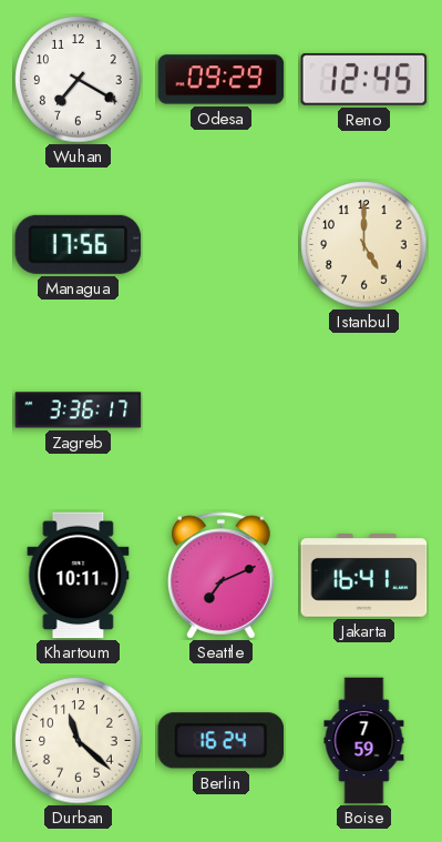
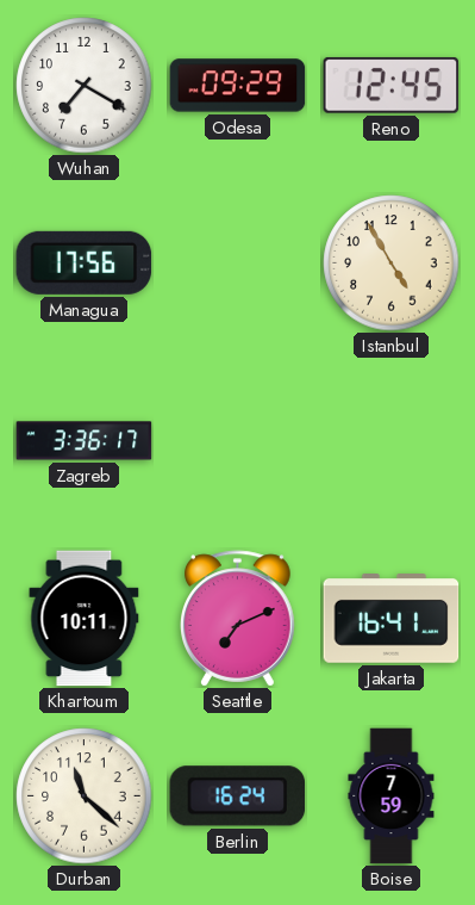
Istanbul: 5:00 -> 4:55
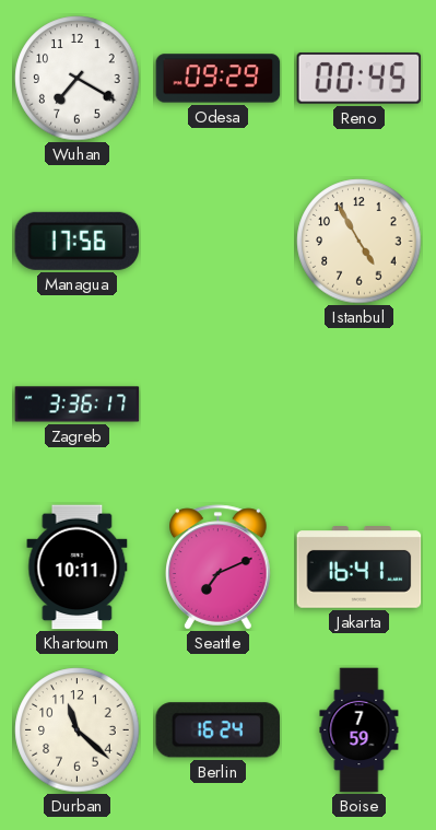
Reno: 12:45 -> 00:45
